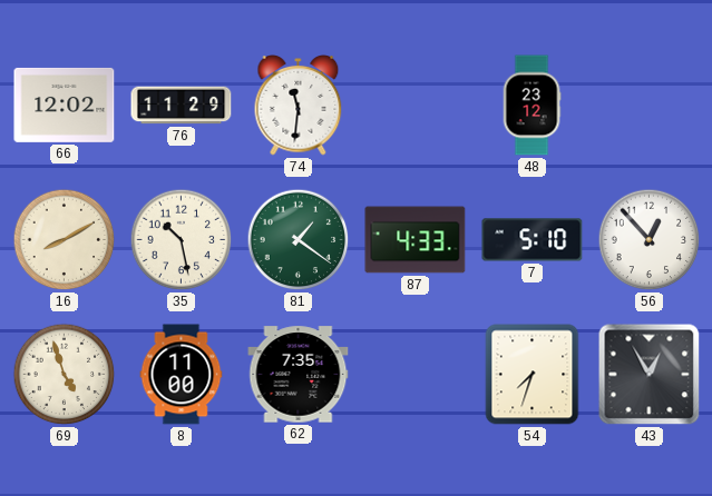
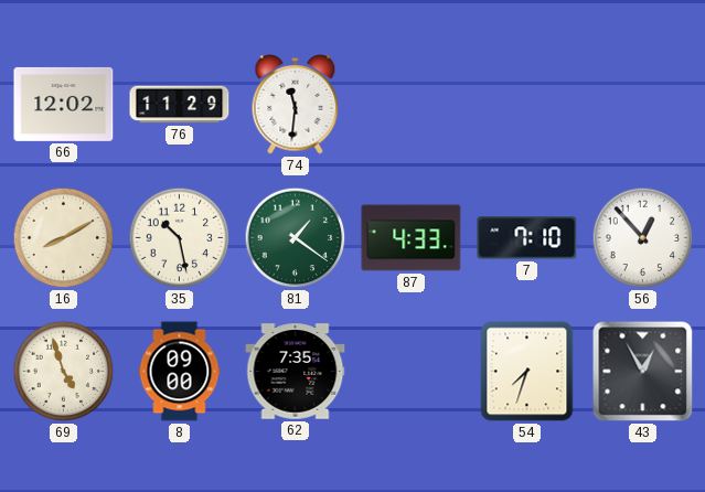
48: 23:12 -> none
7: 5:10 -> 7:10
8: 11:00 -> 09:00
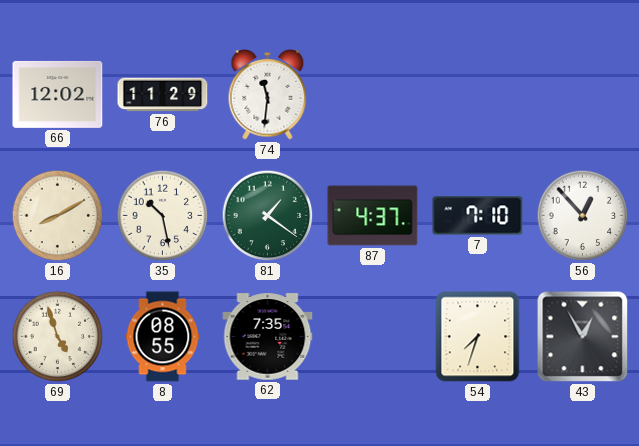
87: 4:33 -> 4:37
8: 09:00 -> 08:55
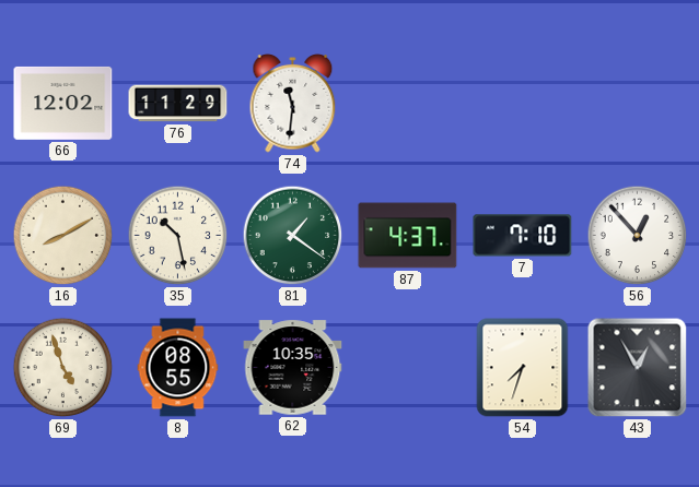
62: 7:35 -> 10:35
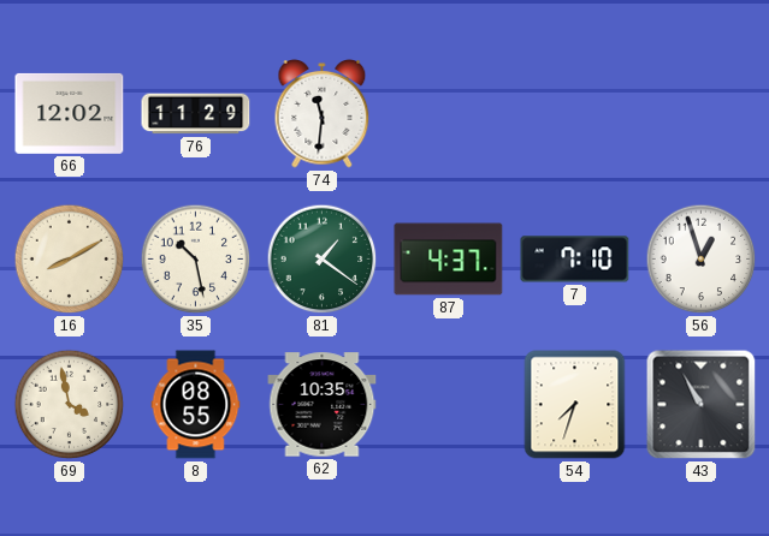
56: 12:53 -> 12:57
69: 4:57 -> 3:58
43: 12:55 -> 10:55
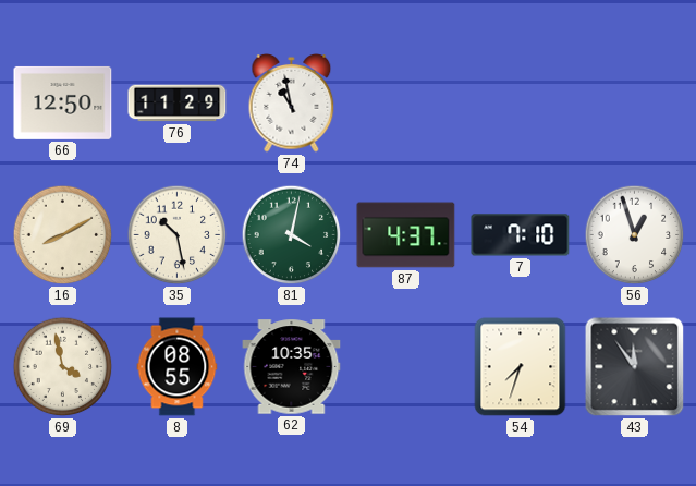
66: 12:02 -> 12:50
74: 11:31 -> 10:58
81: 1:21 -> 4:02
43: 10:55 -> 11:54
